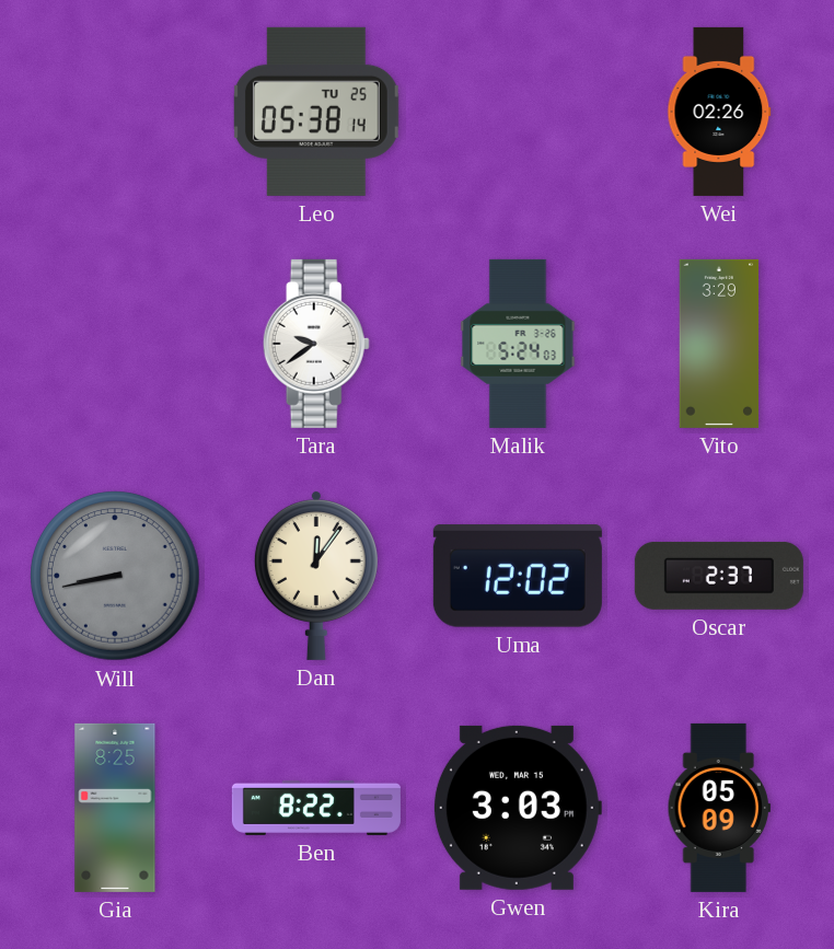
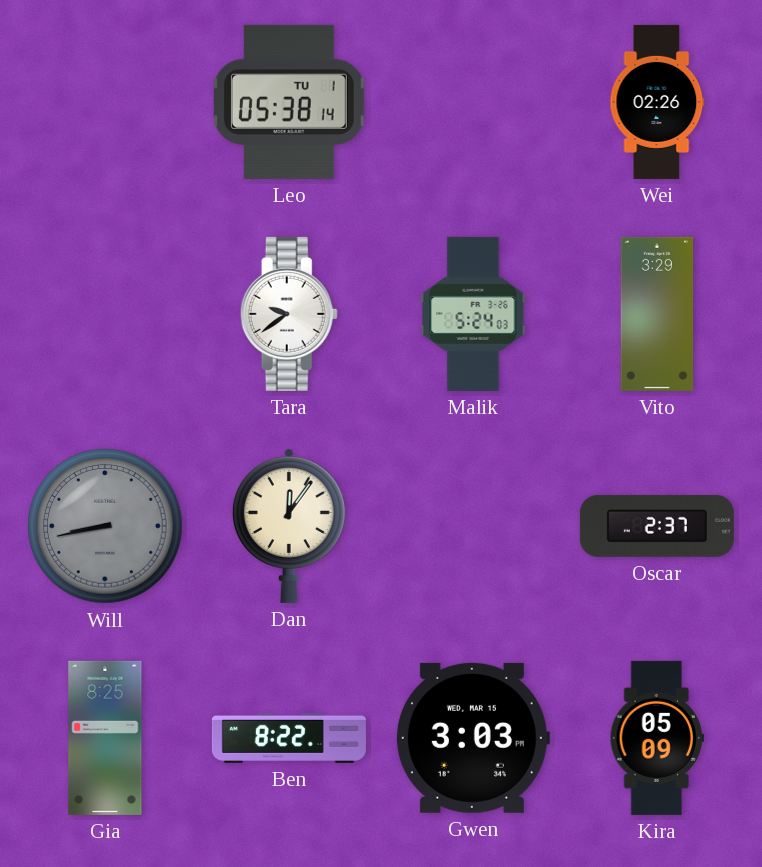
Leo date: TU 25 -> TU 1
Uma: 12:02 -> none
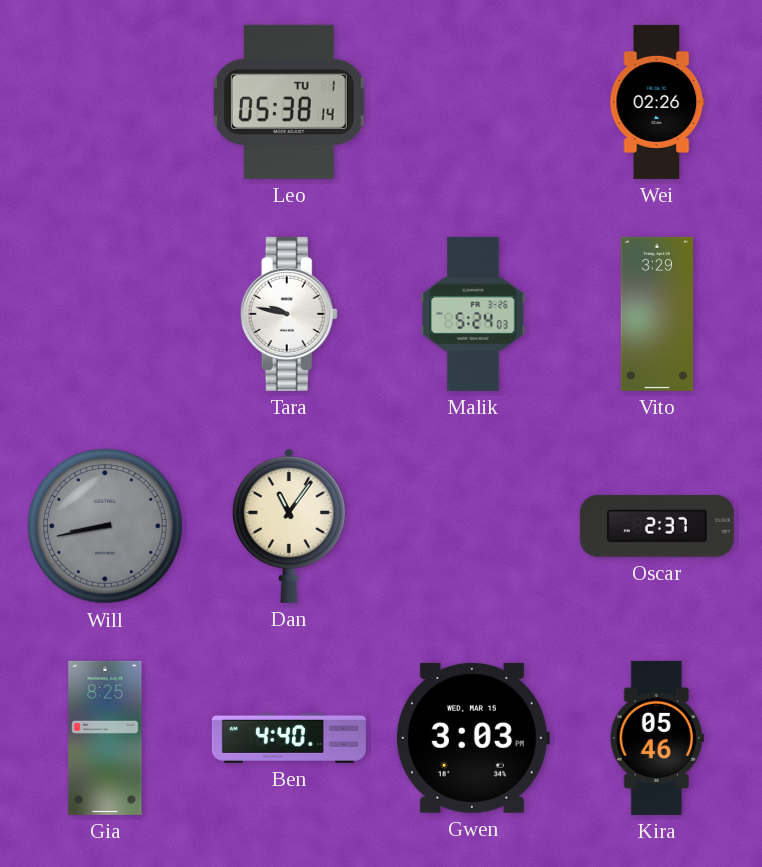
Tara: 9:39 -> 9:47
Dan: 12:06 -> 11:06
Ben: 8:22 -> 4:40
Kira: 05:09 -> 05:46
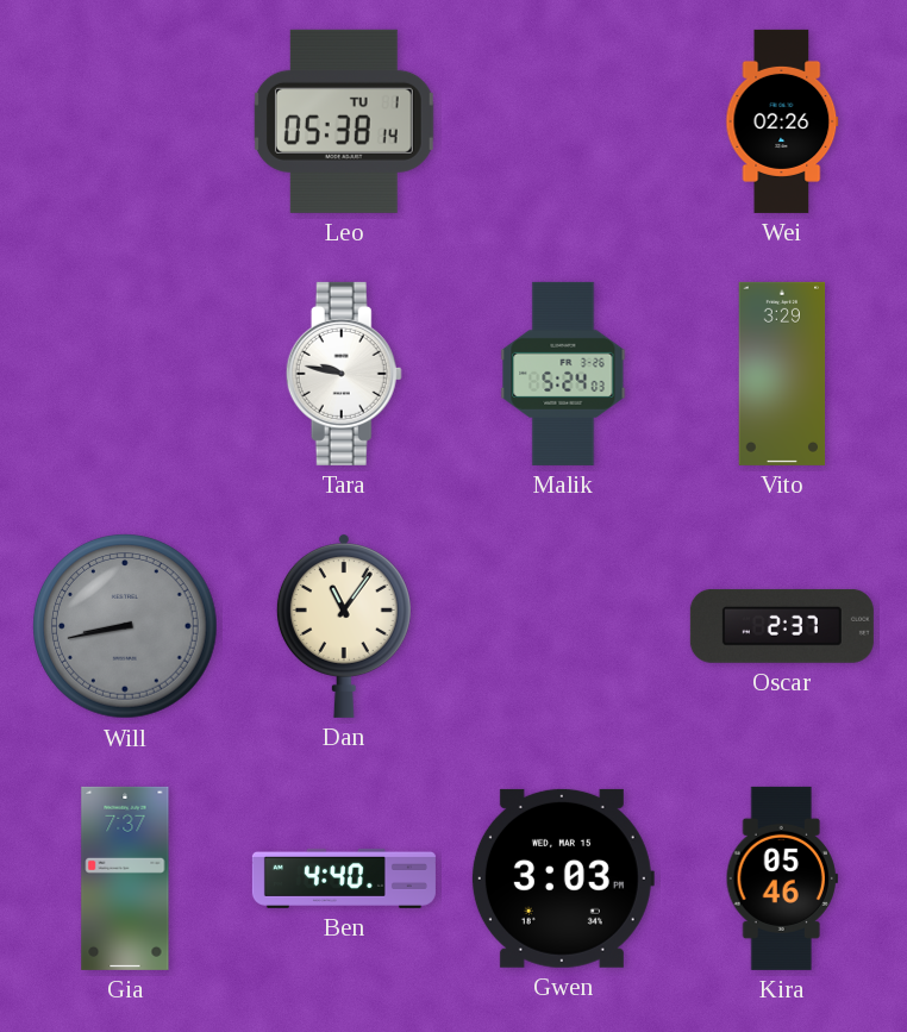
Gia: 8:25 -> 7:37
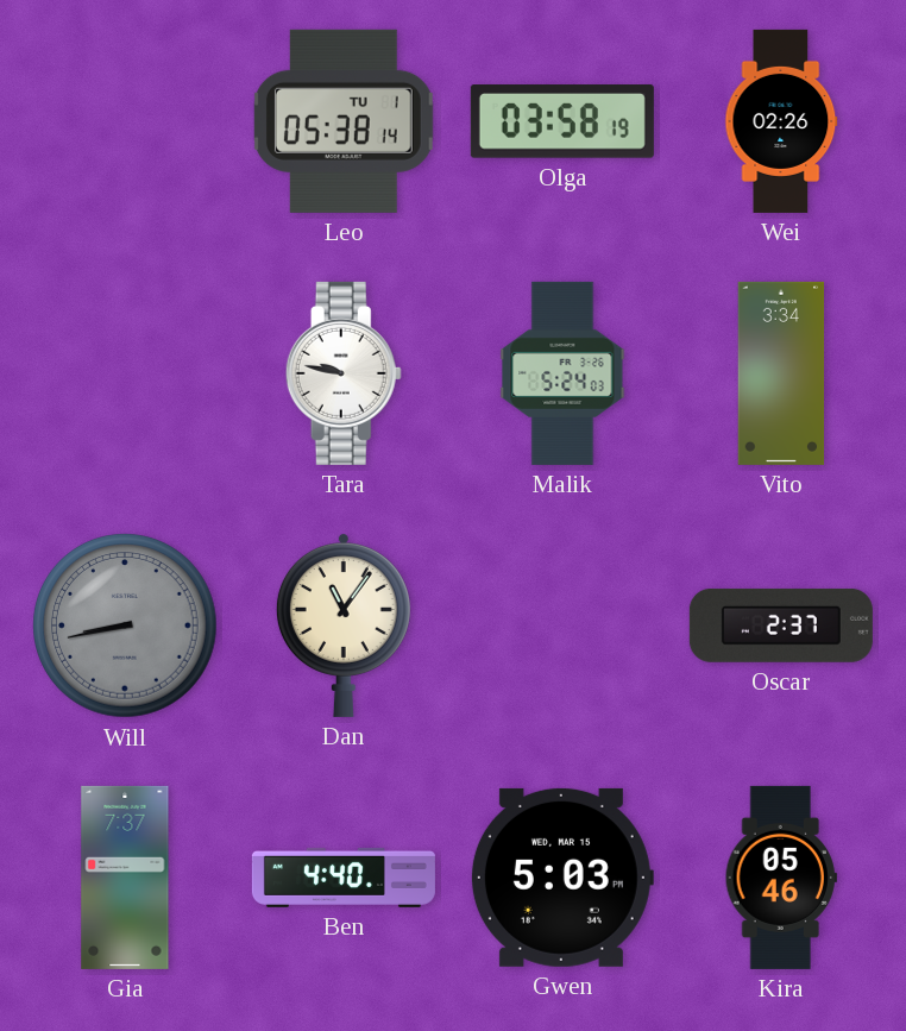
Olga: none -> 03:58
Vito: 3:29 -> 3:34
Gwen: 3:03 -> 5:03
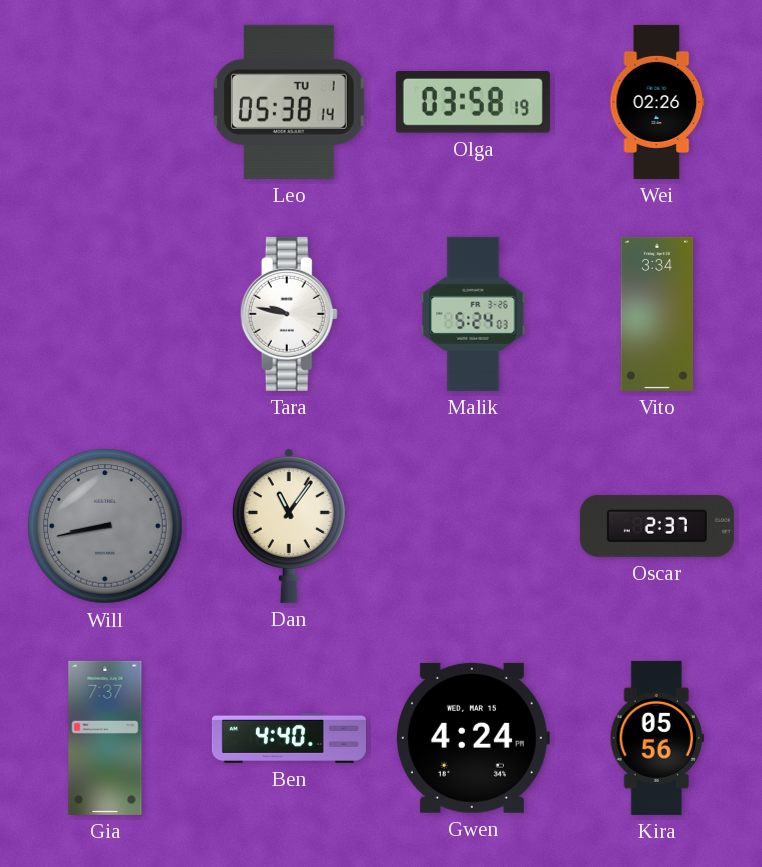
Gwen: 5:03 -> 4:24
Kira: 05:46 -> 05:56
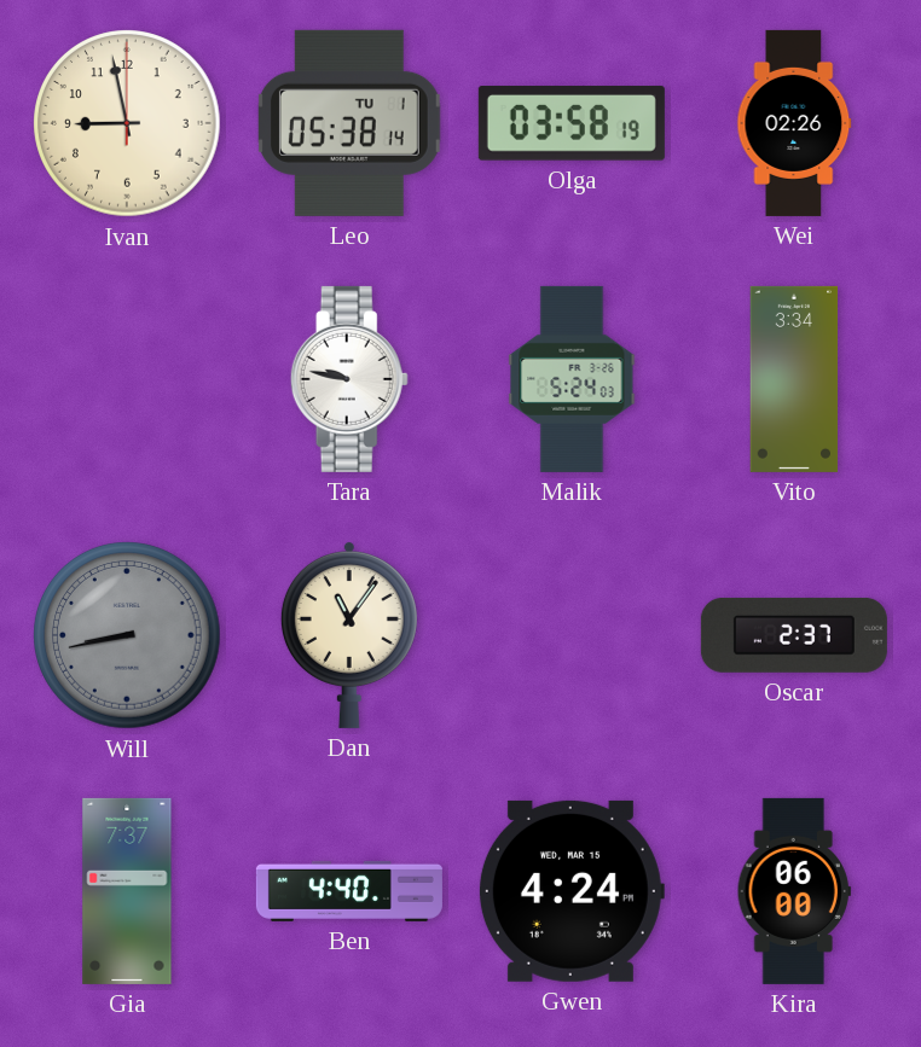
Ivan: none -> 8:58
Kira: 05:56 -> 06:00
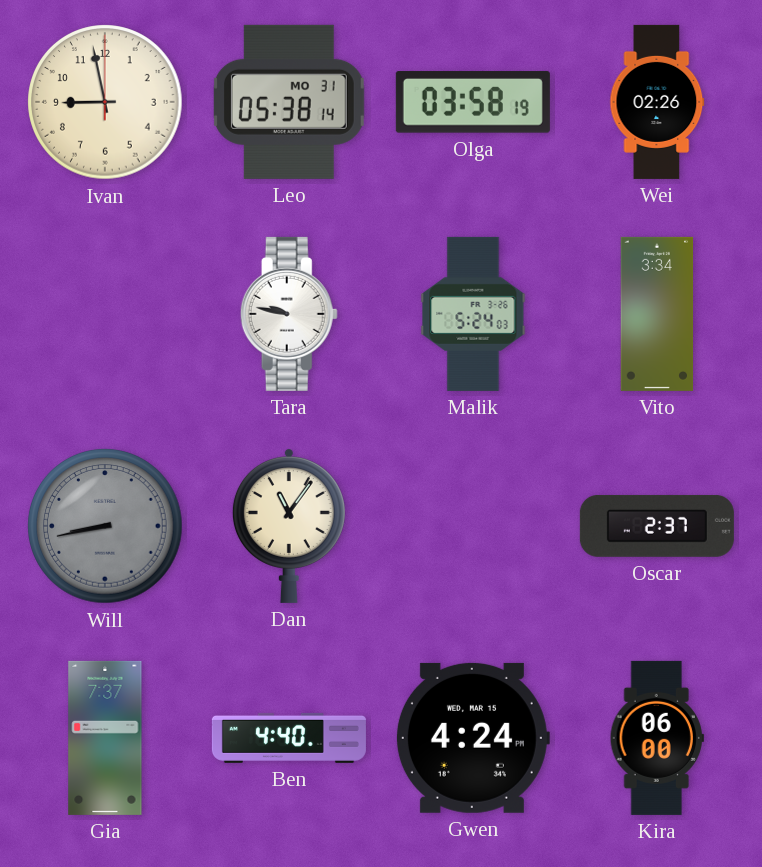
Leo date: TU 1 -> MO 31
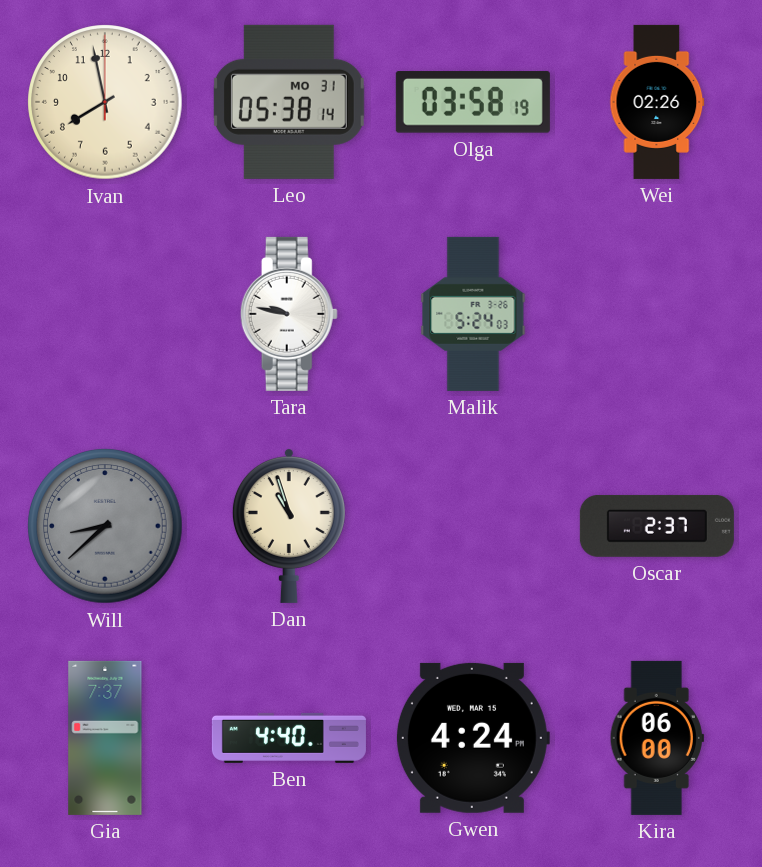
Ivan: 8:58 -> 7:58
Vito: 3:34 -> none
Will: 8:43 -> 8:38
Dan: 11:06 -> 10:57
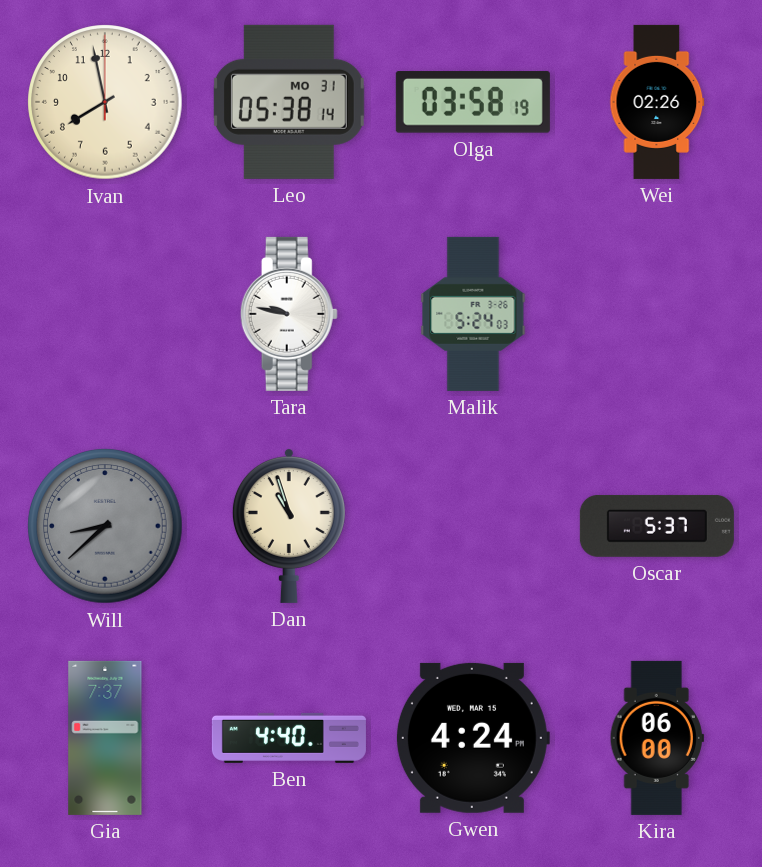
Oscar: 2:37 -> 5:37
